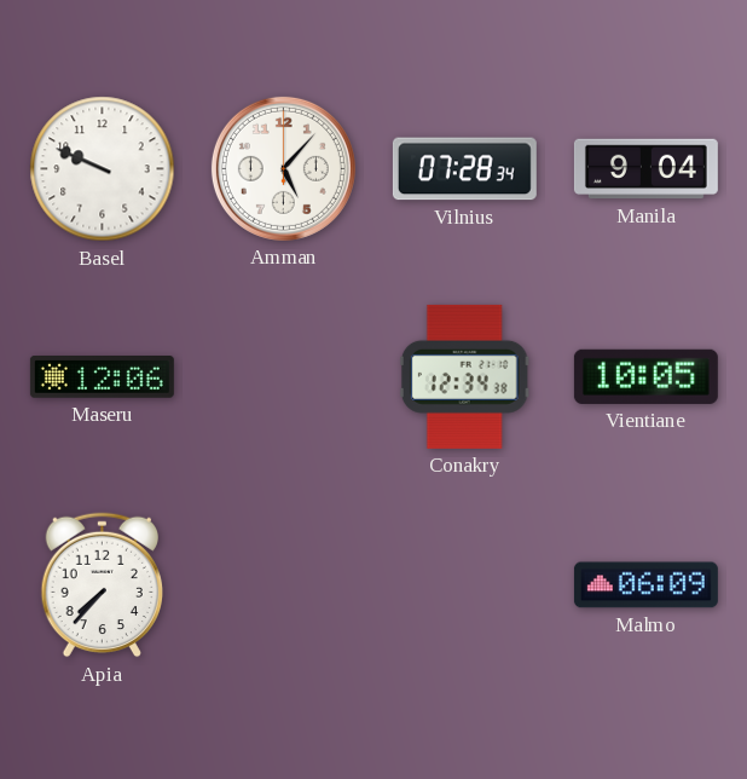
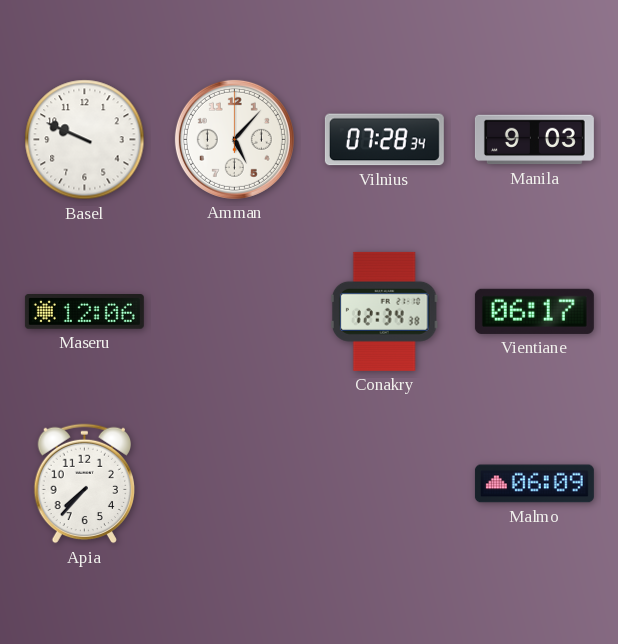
Manila: 9:04 -> 9:03
Vientiane: 10:05 -> 06:17
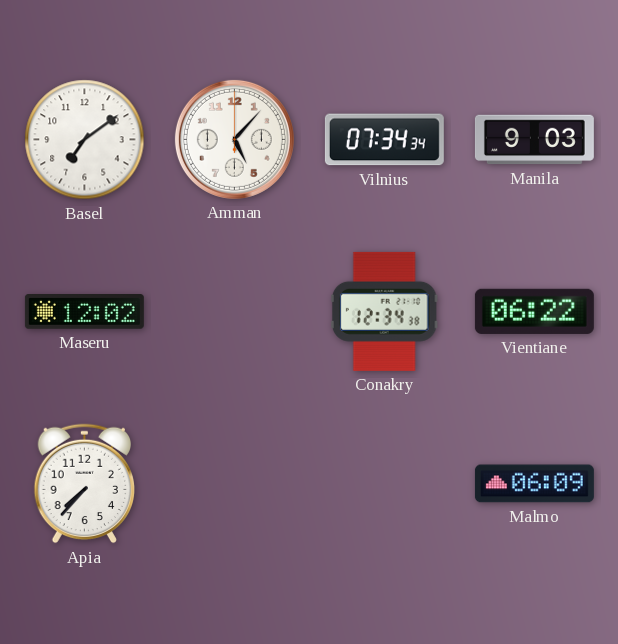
Basel: 9:49 -> 7:09
Vilnius: 07:28 -> 07:34
Maseru: 12:06 -> 12:02
Vientiane: 06:17 -> 06:22
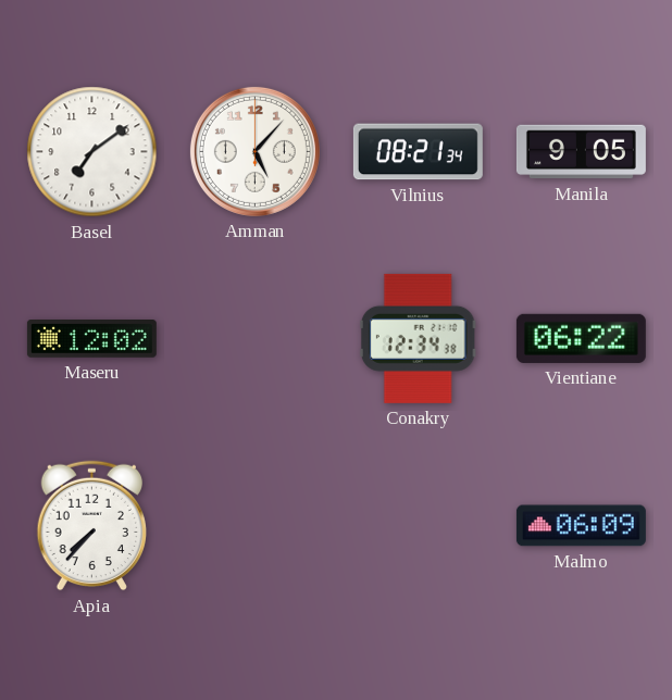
Vilnius: 07:34 -> 08:21
Manila: 9:03 -> 9:05
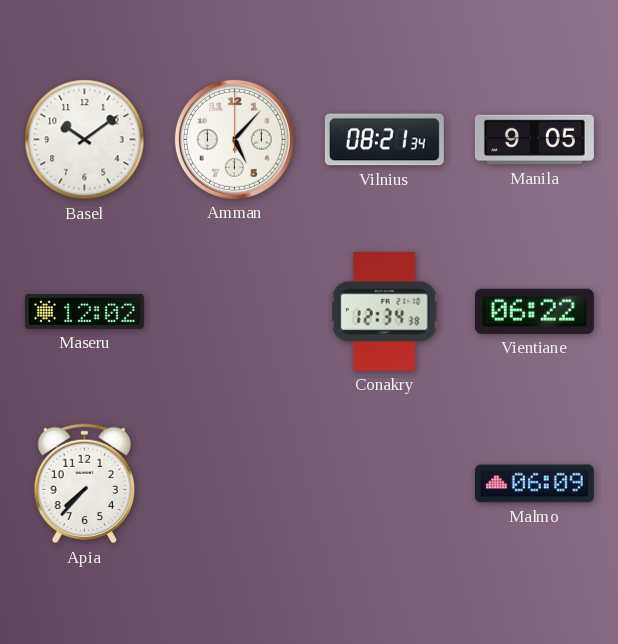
Basel: 7:09 -> 10:09
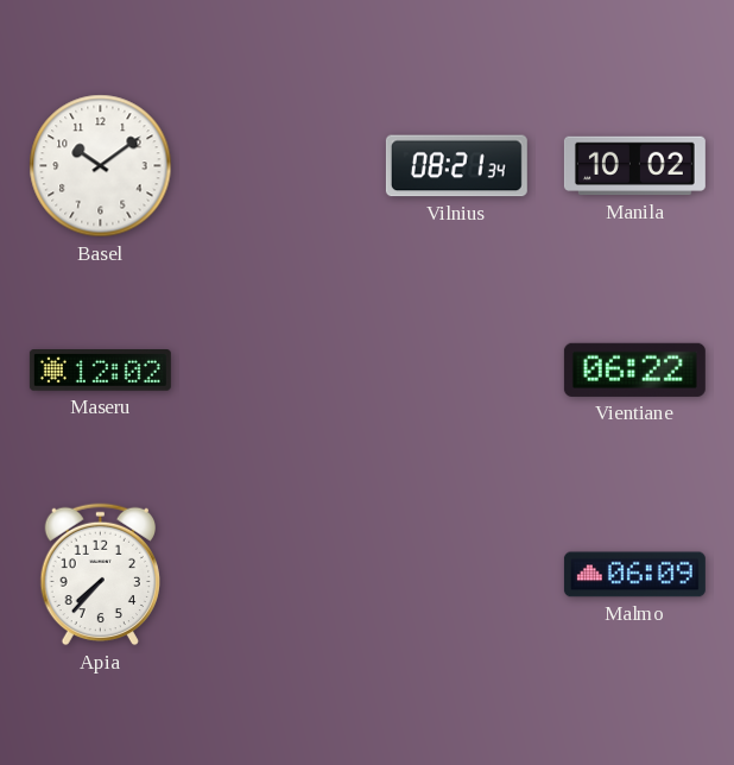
Amman: 5:07 -> none
Manila: 9:05 -> 10:02
Conakry: 12:34 -> none
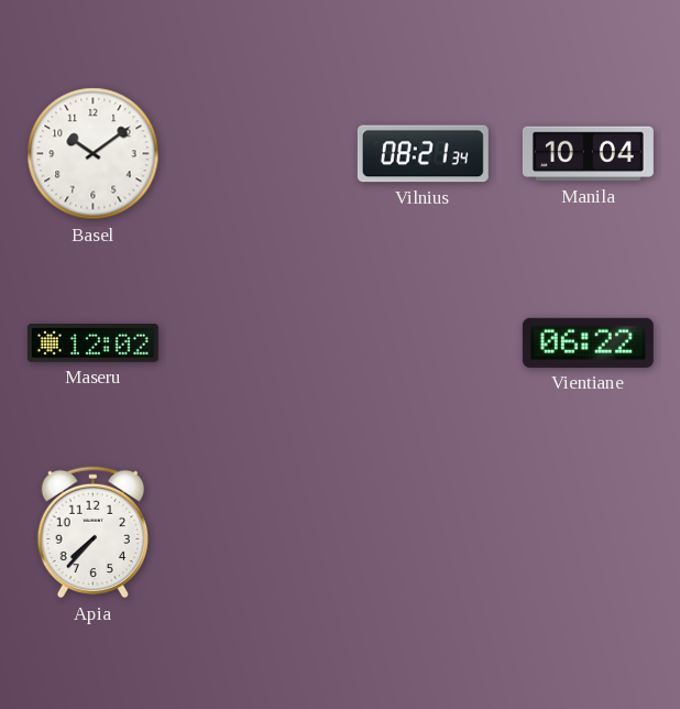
Manila: 10:02 -> 10:04
Malmo: 06:09 -> none
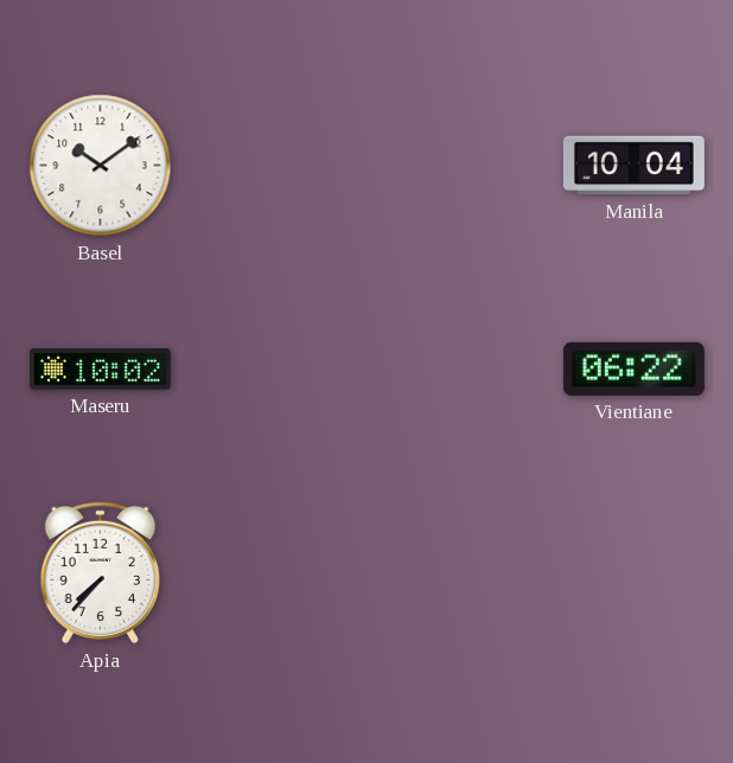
Vilnius: 08:21 -> none
Maseru: 12:02 -> 10:02
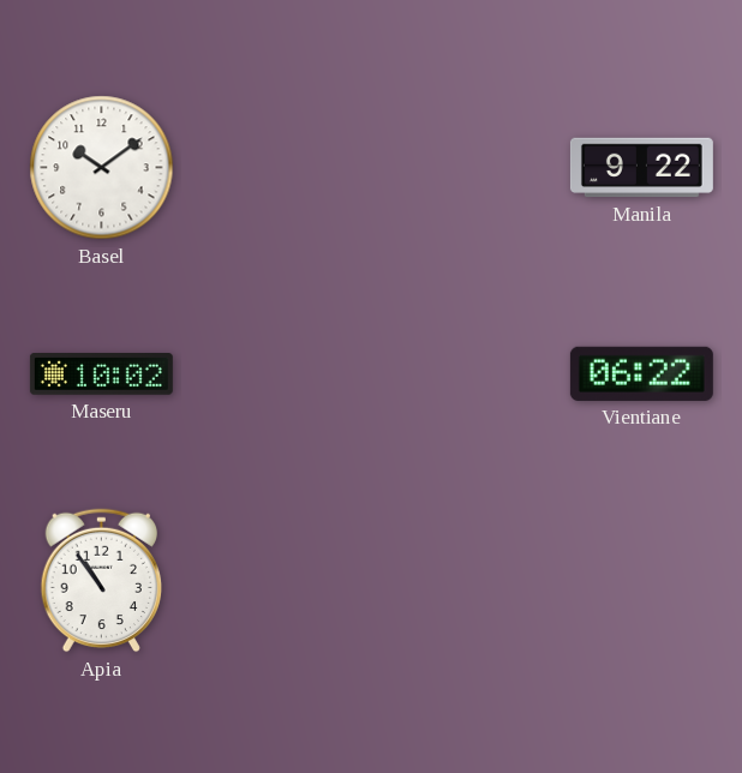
Manila: 10:04 -> 9:22
Apia: 7:37 -> 10:54
